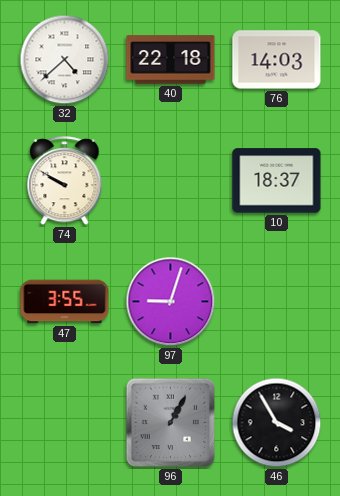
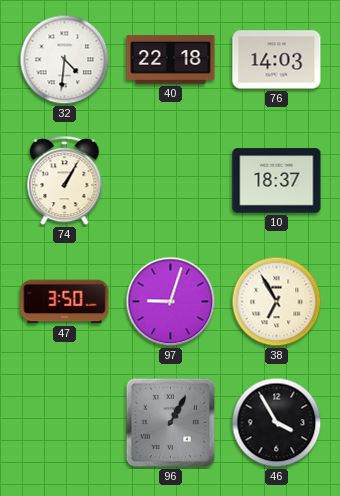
32: 4:38 -> 4:31
74: 9:50 -> 1:05
47: 3:55 -> 3:50
38: none -> 6:55
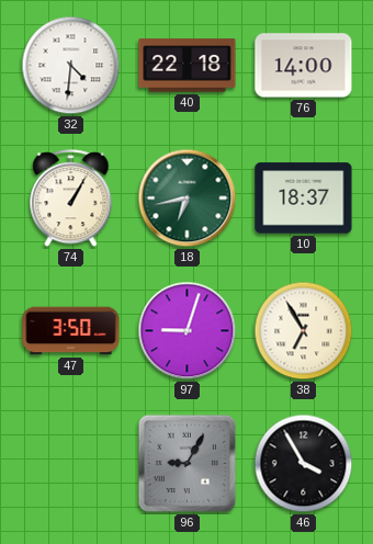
76: 14:03 -> 14:00
18: none -> 6:43
96: 1:05 -> 9:05
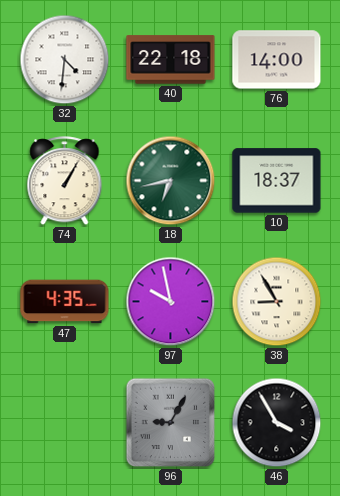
47: 3:50 -> 4:35
97: 9:03 -> 9:58
38: 6:55 -> 8:55
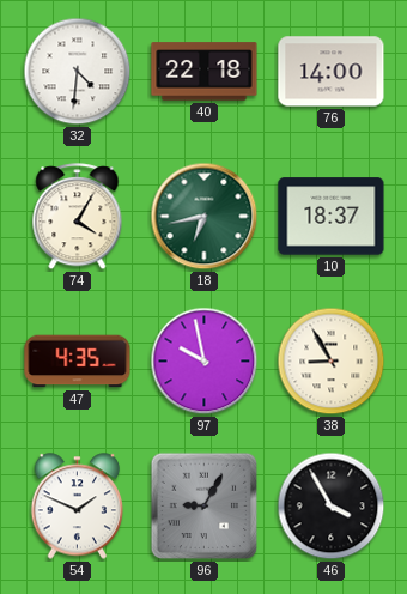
74: 1:05 -> 4:05
54: none -> 1:49
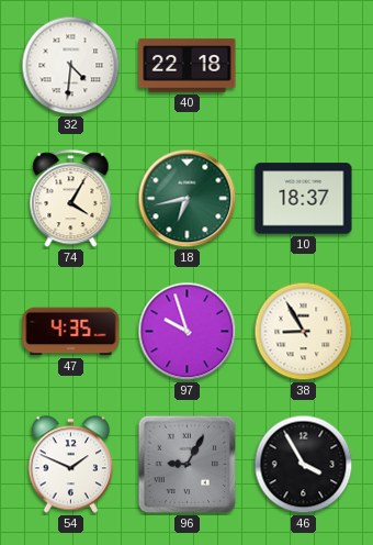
76: 14:00 -> none
97: 9:58 -> 9:57
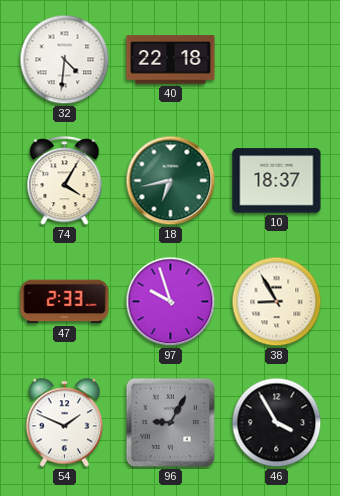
47: 4:35 -> 2:33
